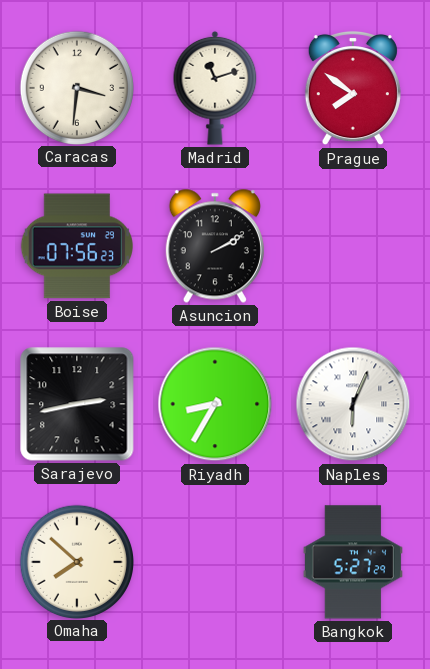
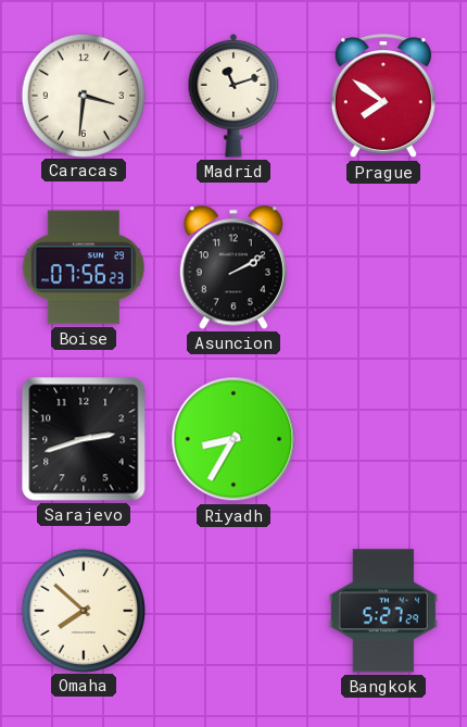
Sarajevo: 2:43 -> 2:42
Naples: 6:04 -> none
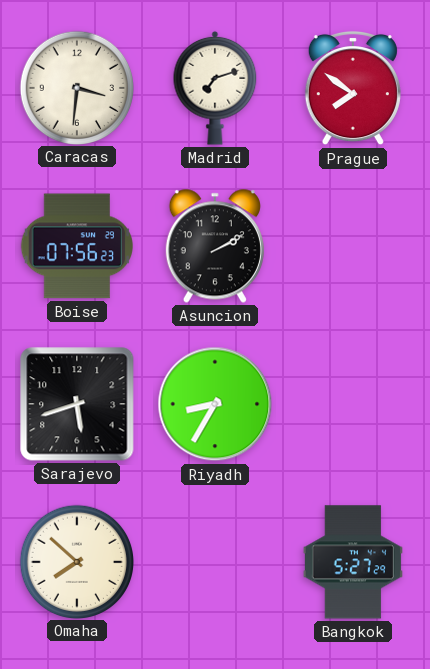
Madrid: 11:12 -> 7:12
Sarajevo: 2:42 -> 5:42
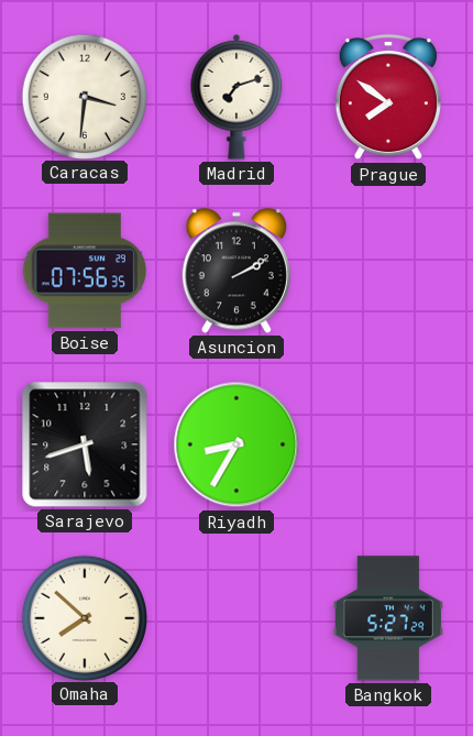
Boise: 07:56:23 -> 07:56:35
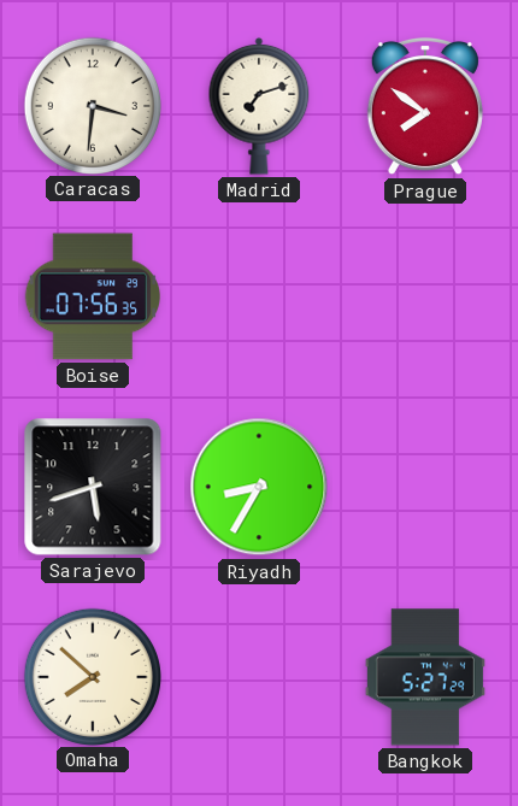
Asuncion: 2:10 -> none
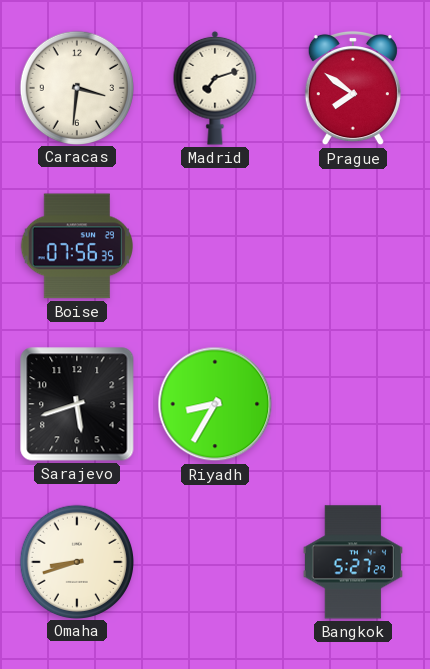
Omaha: 7:52 -> 8:42
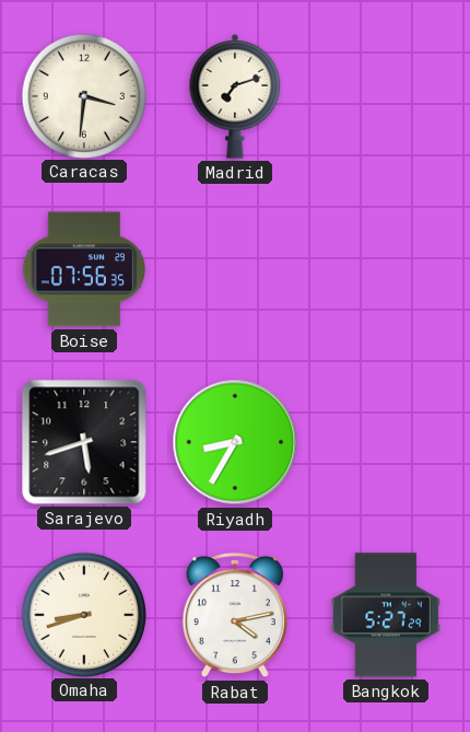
Prague: 7:51 -> none
Rabat: none -> 4:13
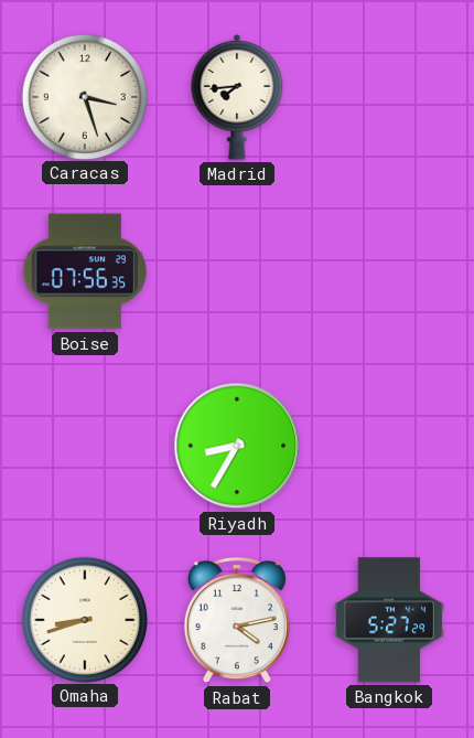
Caracas: 3:31 -> 3:27
Madrid: 7:12 -> 7:44
Sarajevo: 5:42 -> none
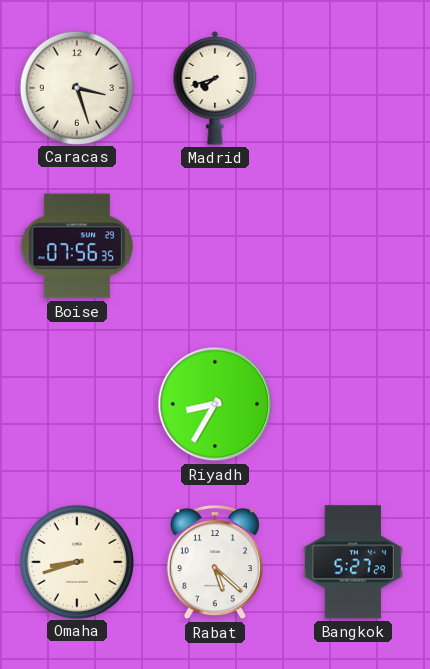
Madrid: 7:44 -> 7:42
Rabat: 4:13 -> 5:22
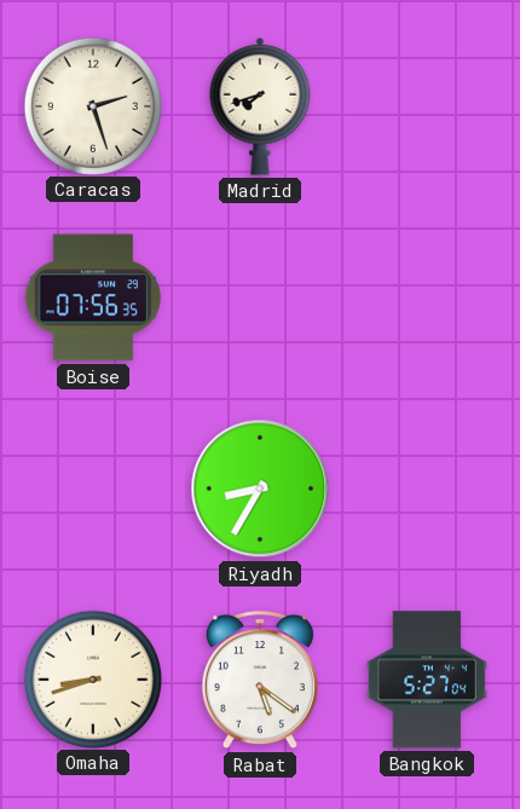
Caracas: 3:27 -> 2:27
Rabat: 5:22 -> 5:21
Bangkok: 5:27:29 -> 5:27:04
